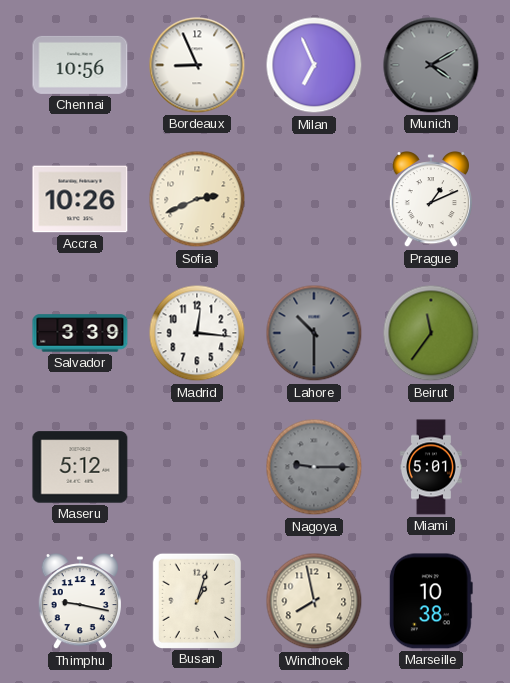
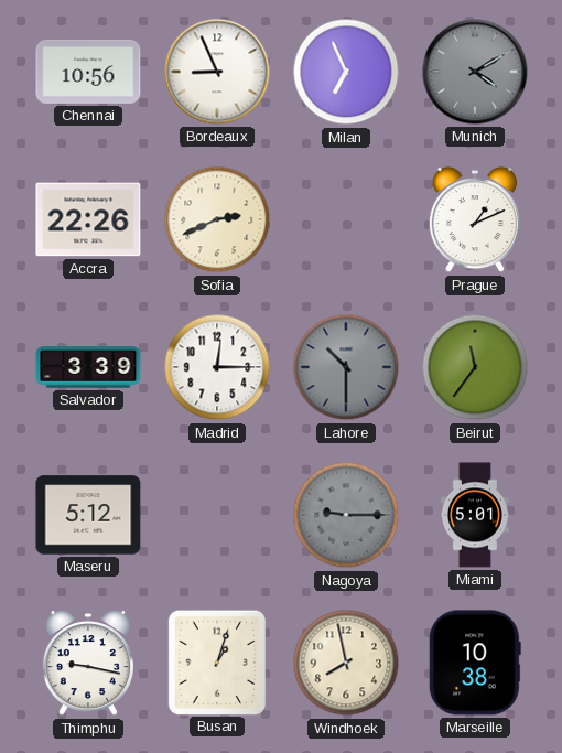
Accra: 10:26 -> 22:26
Madrid: 12:16 -> 12:15
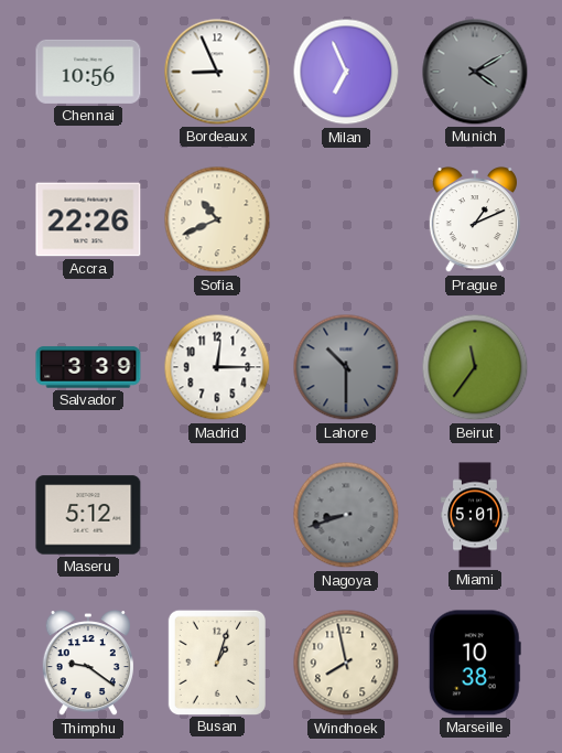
Sofia: 2:41 -> 10:41
Nagoya: 9:15 -> 8:42
Thimphu: 9:17 -> 9:21
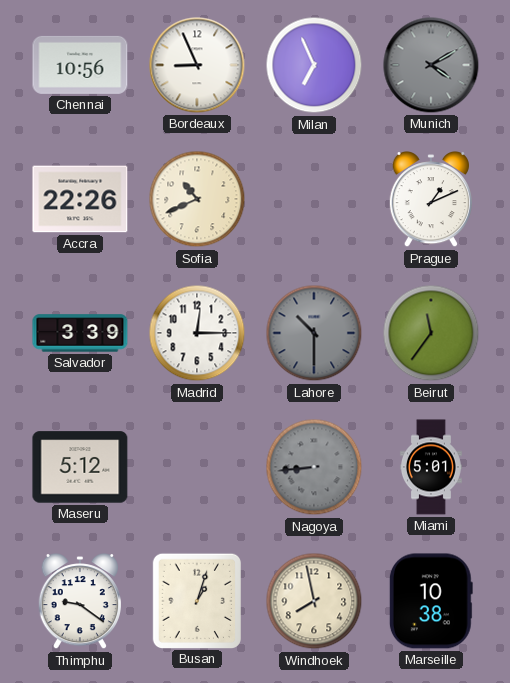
Nagoya: 8:42 -> 8:44
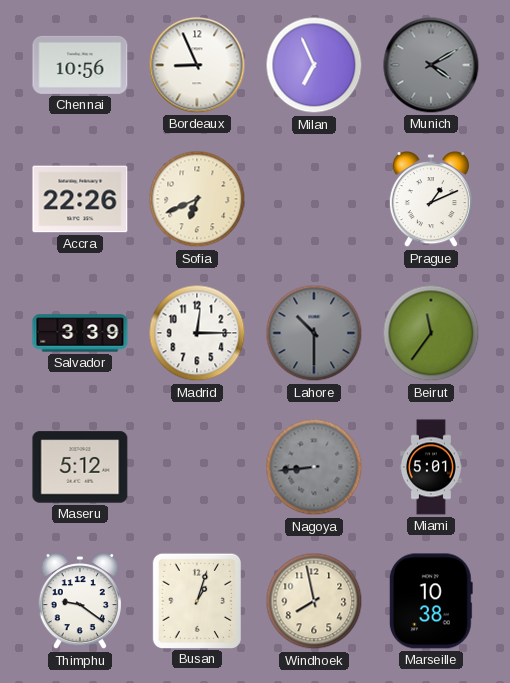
Sofia: 10:41 -> 6:41
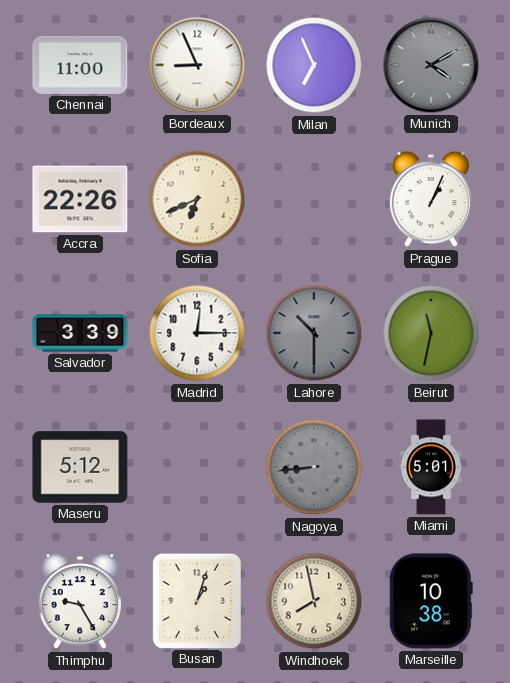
Chennai: 10:56 -> 11:00
Prague: 1:11 -> 1:04
Beirut: 11:36 -> 11:32
Thimphu: 9:21 -> 9:25
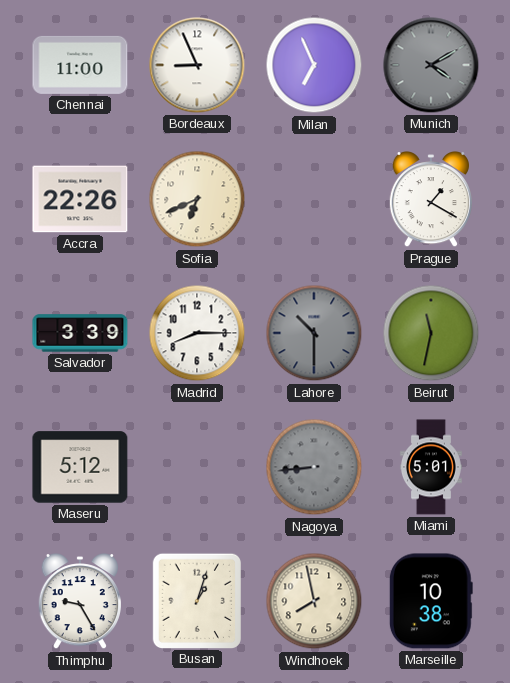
Prague: 1:04 -> 1:20
Madrid: 12:15 -> 8:15
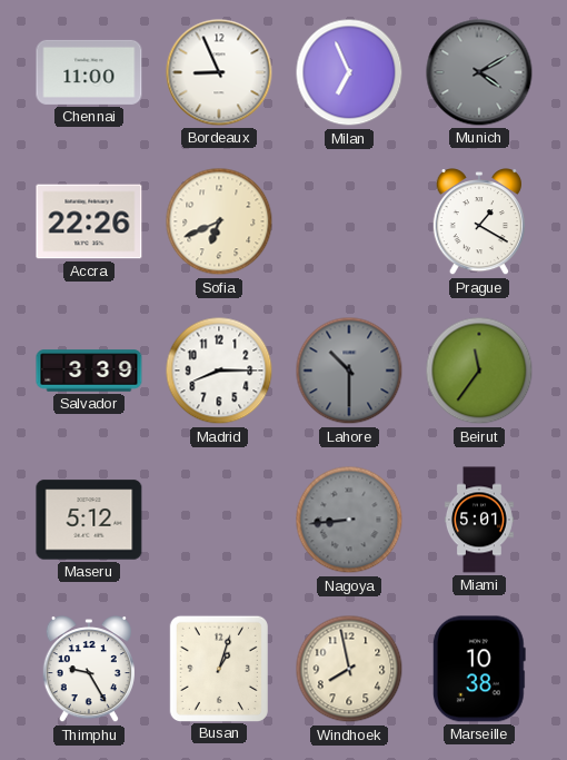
Beirut: 11:32 -> 11:36
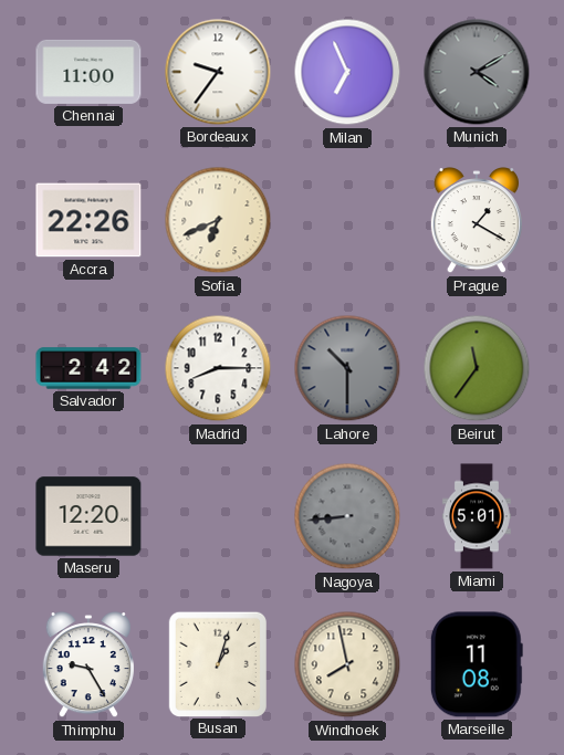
Bordeaux: 8:56 -> 9:36
Salvador: 3:39 -> 2:42
Maseru: 5:12 -> 12:20
Marseille: 10:38 -> 11:08
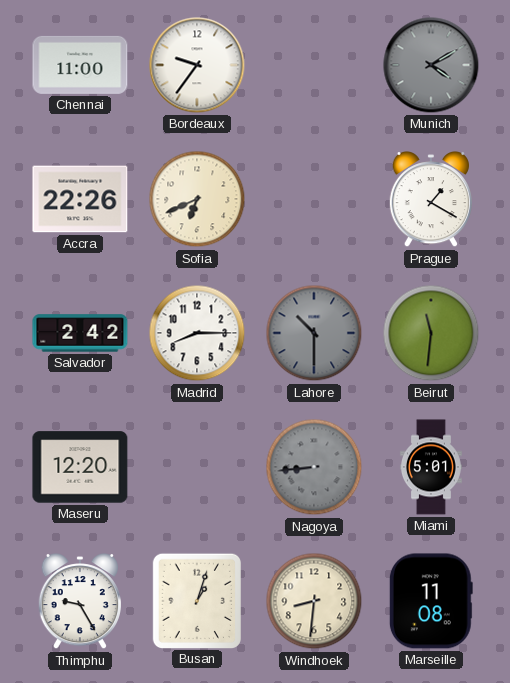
Milan: 6:56 -> none
Beirut: 11:36 -> 11:31
Windhoek: 7:58 -> 8:31
